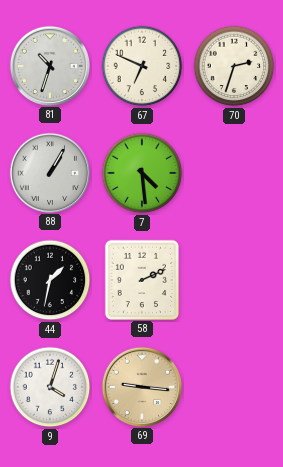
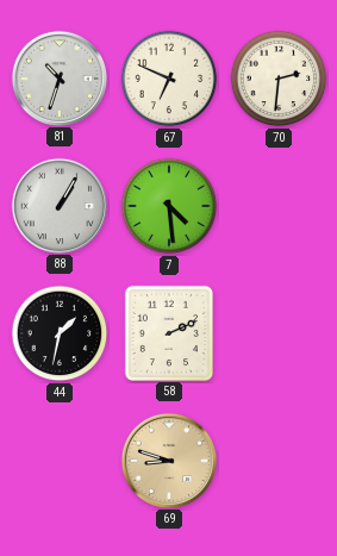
70: 2:33 -> 2:31
9: 4:03 -> none
69: 9:16 -> 8:48
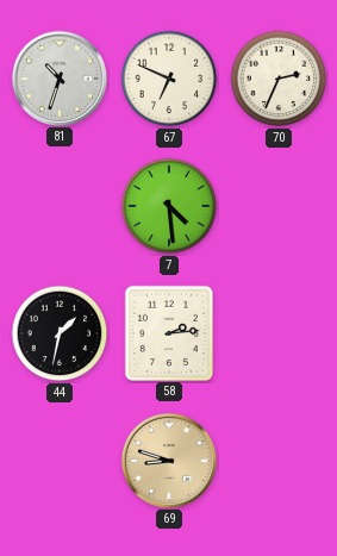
70: 2:31 -> 2:34
88: 1:05 -> none
58: 2:11 -> 2:14
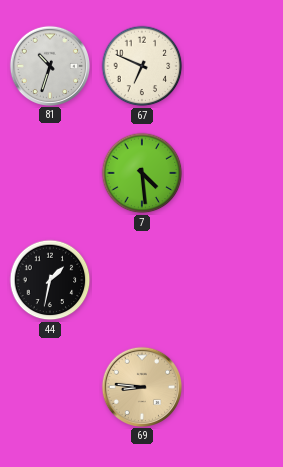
70: 2:34 -> none
58: 2:14 -> none
69: 8:48 -> 8:46
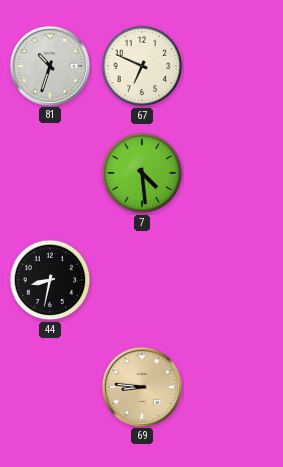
44: 1:32 -> 8:32
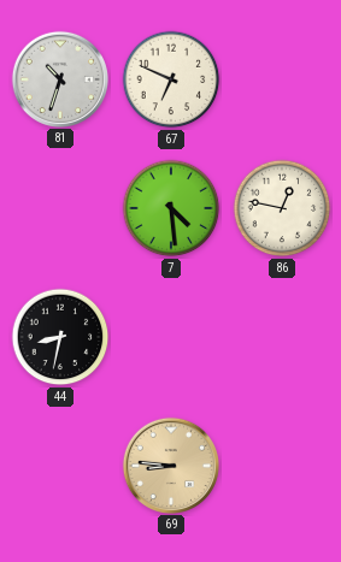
86: none -> 12:47
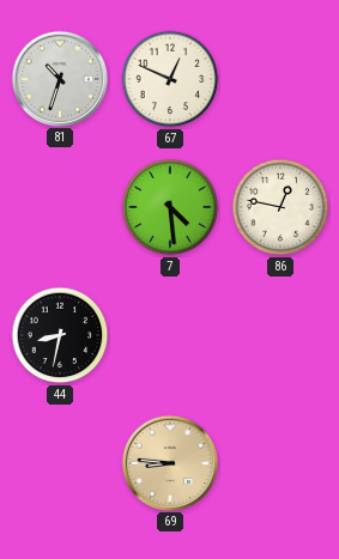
67: 6:49 -> 12:49
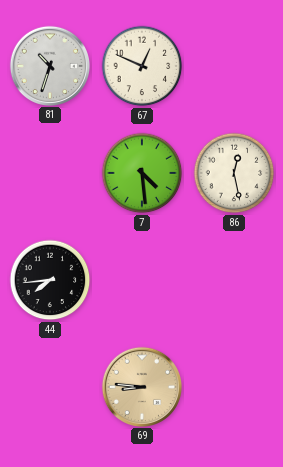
86: 12:47 -> 12:28
44: 8:32 -> 7:44
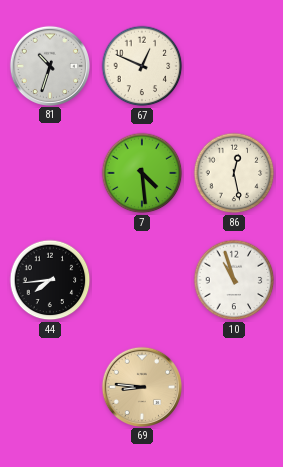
10: none -> 10:57
